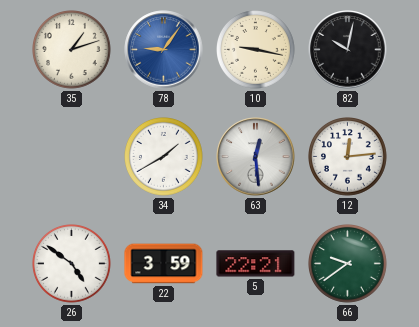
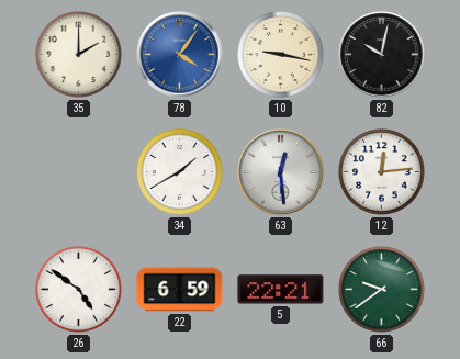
35: 1:12 -> 2:00
78: 9:06 -> 4:06
22: 3:59 -> 6:59
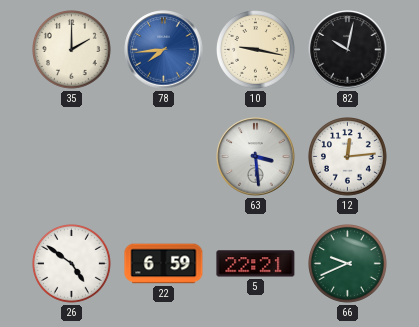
78: 4:06 -> 7:44
34: 1:40 -> none
63: 12:29 -> 3:29
66: 9:39 -> 9:41
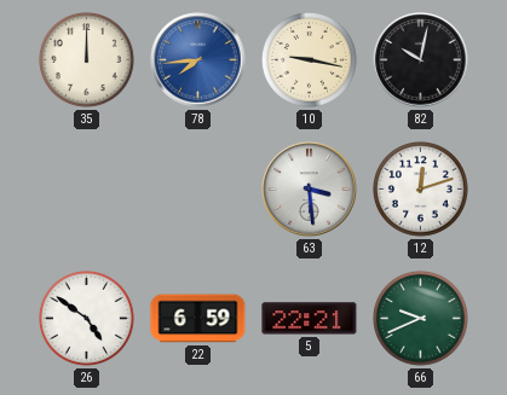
35: 2:00 -> 12:00
12: 12:14 -> 12:12
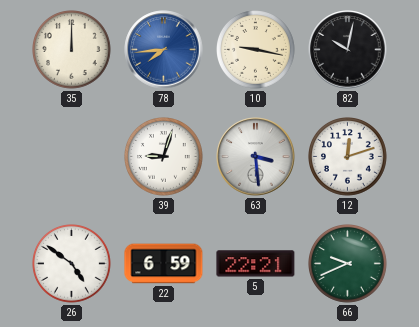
39: none -> 9:03
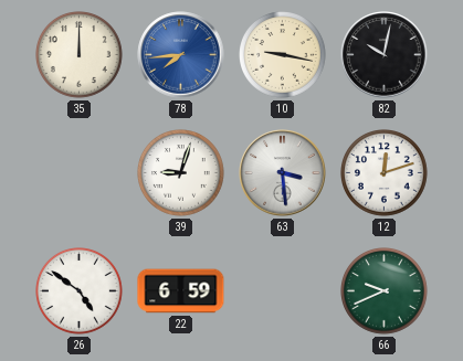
5: 22:21 -> none
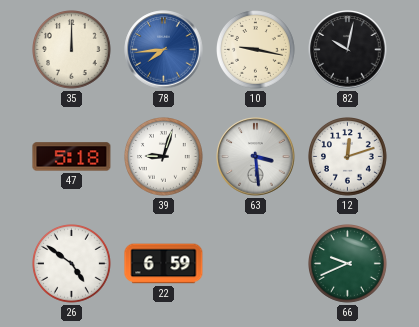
47: none -> 5:18
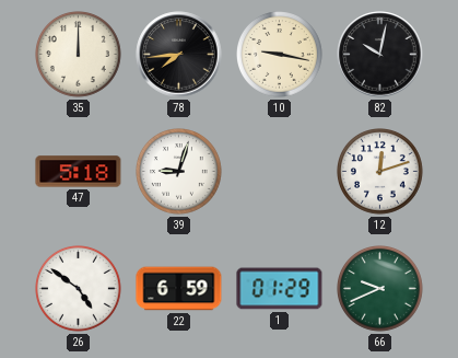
78 dial: blue -> black
63: 3:29 -> none
1: none -> 01:29
